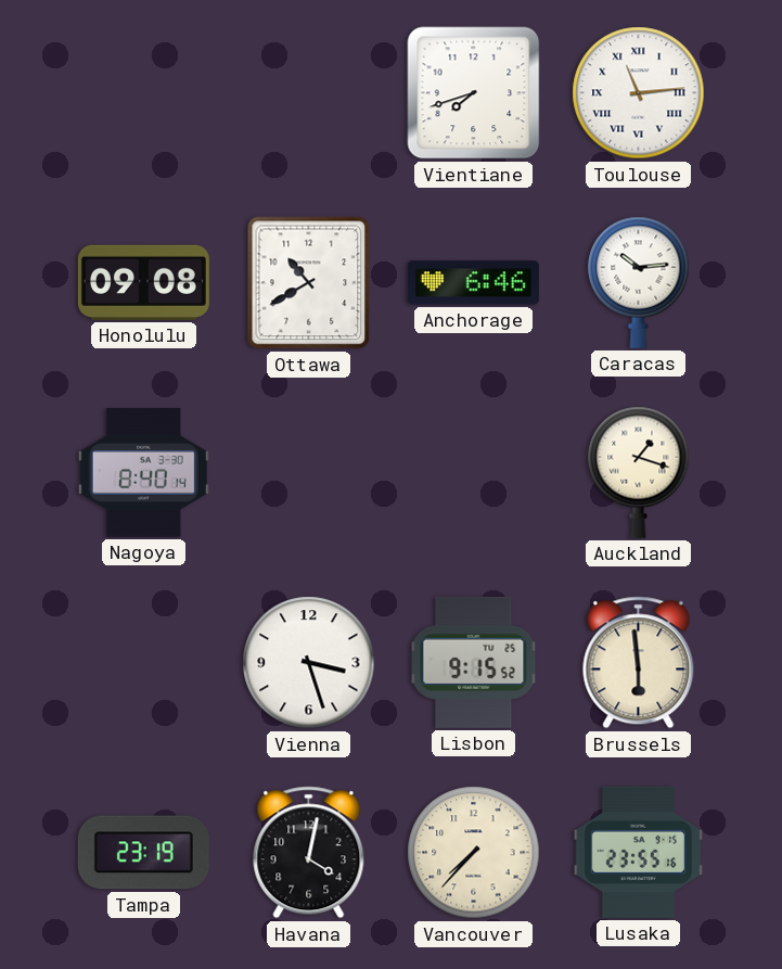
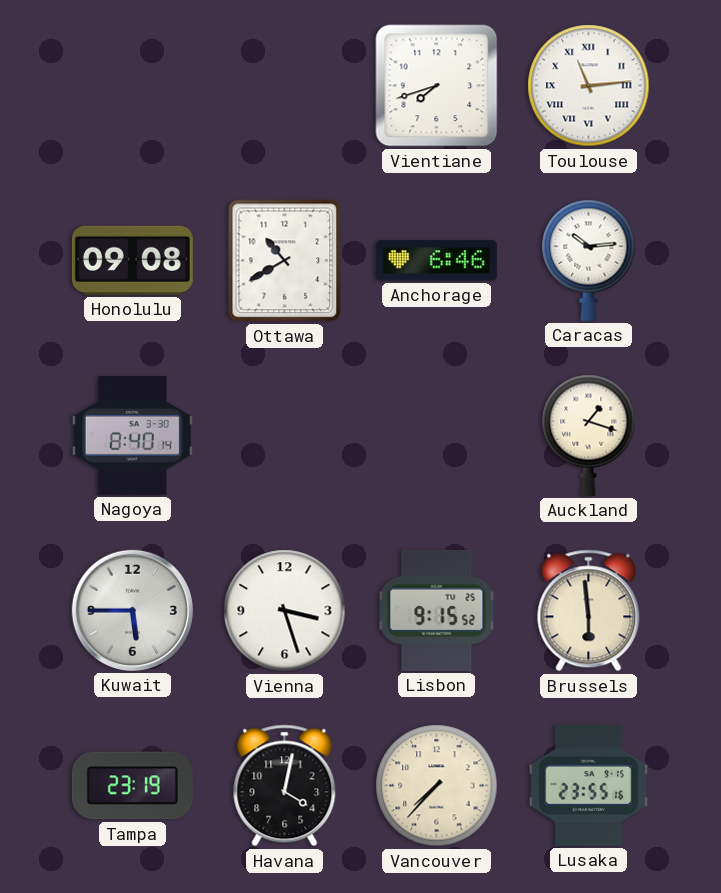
Kuwait: none -> 5:45
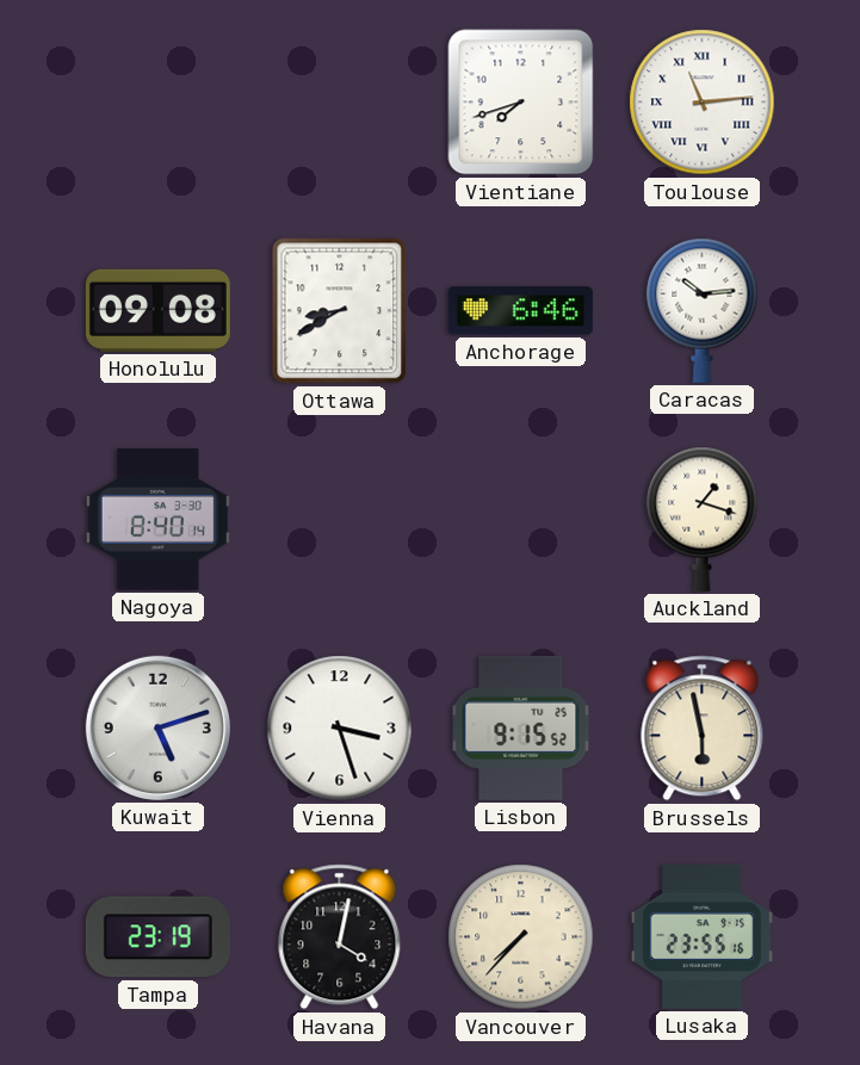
Ottawa: 10:40 -> 8:40
Kuwait: 5:45 -> 5:12
Brussels: 5:59 -> 5:58
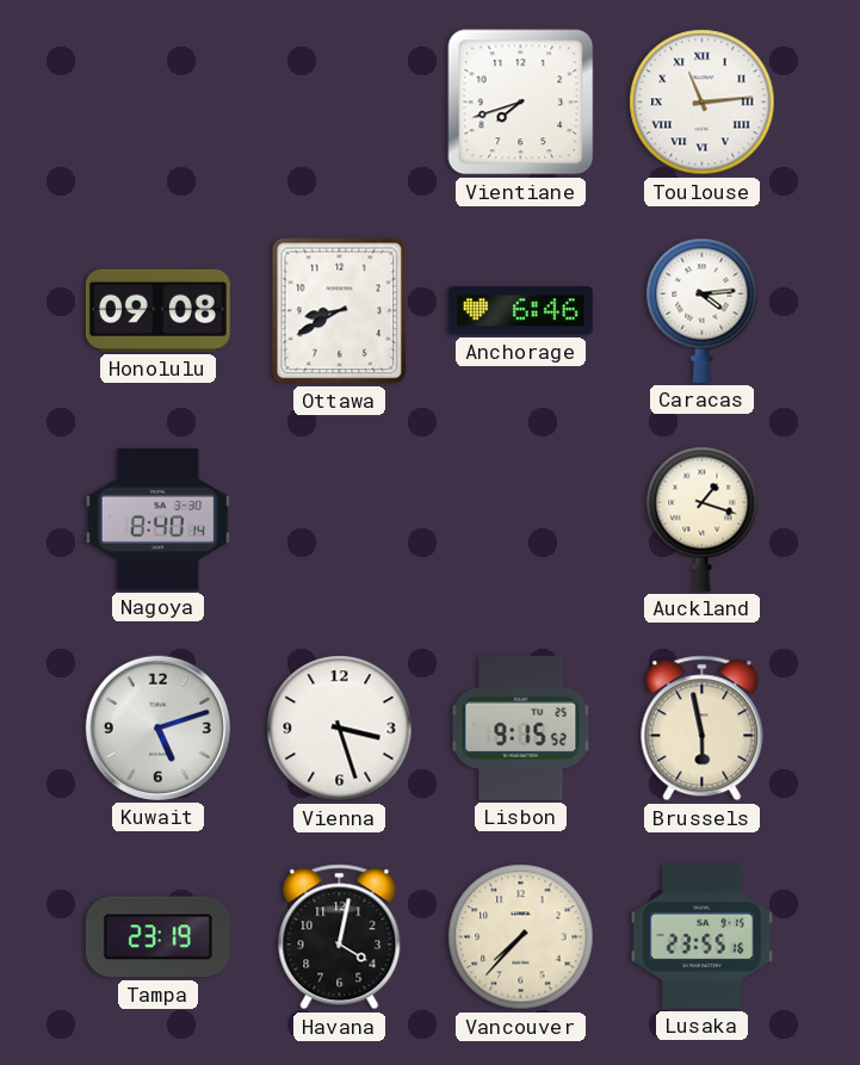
Caracas: 10:14 -> 4:14
